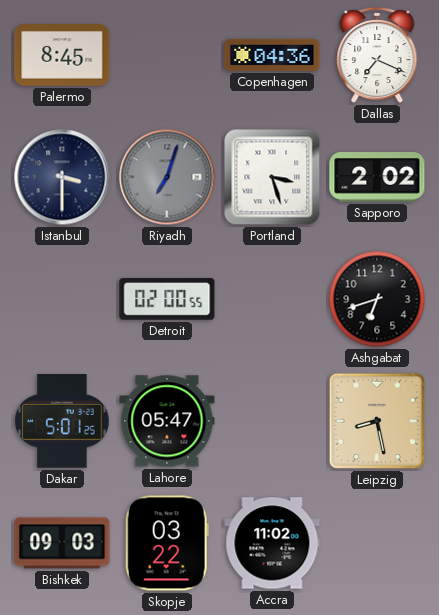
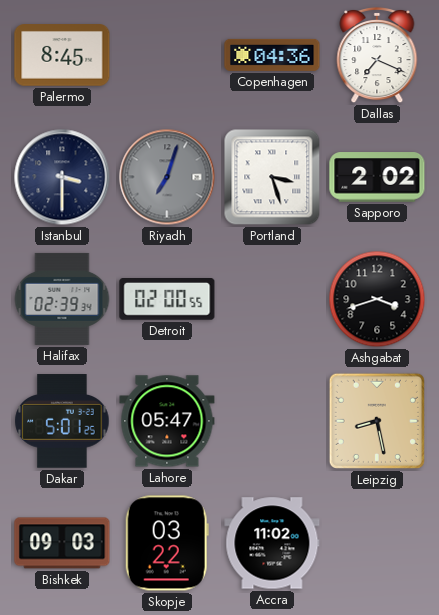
Halifax: none -> 02:39
Ashgabat: 6:42 -> 3:42
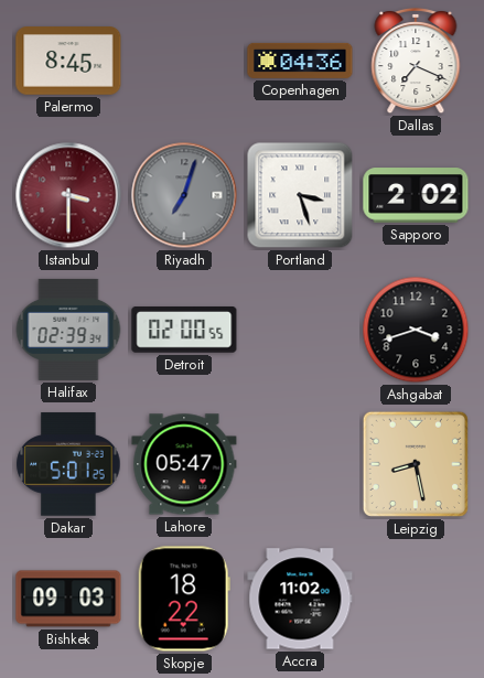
Istanbul dial: navy -> burgundy
Skopje: 03:22 -> 18:22
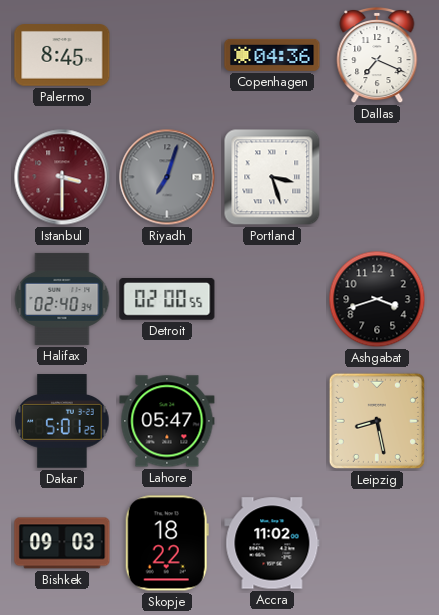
Sapporo: 2:02 -> none
Halifax: 02:39 -> 02:40
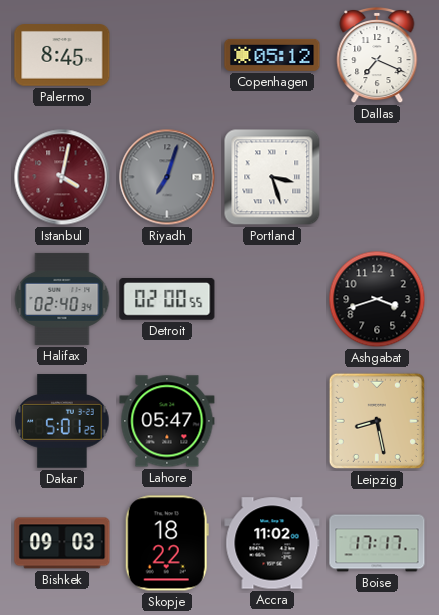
Copenhagen: 04:36 -> 05:12
Istanbul: 3:30 -> 4:02
Boise: none -> 17:17
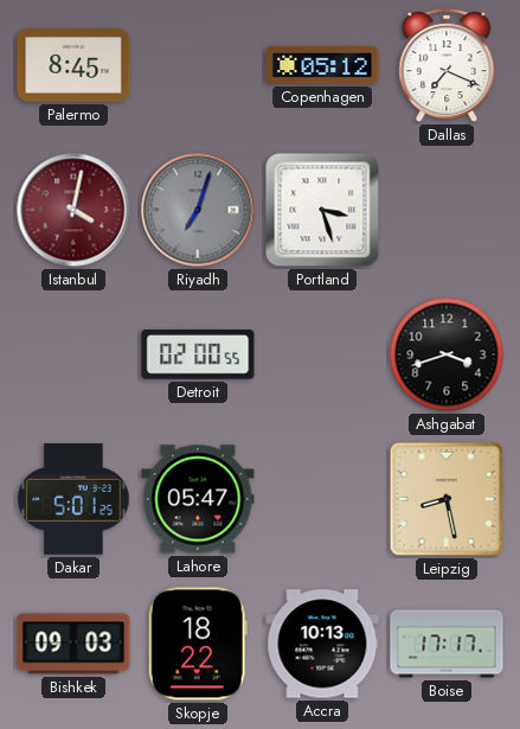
Halifax: 02:40 -> none
Accra: 11:02 -> 10:13
